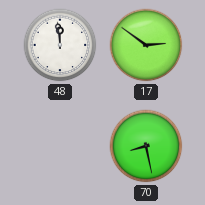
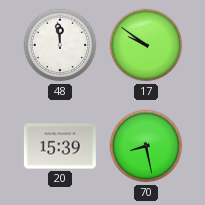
17: 2:51 -> 9:51
20: none -> 15:39
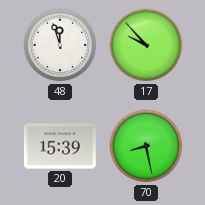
48: 11:59 -> 11:57
17: 9:51 -> 9:53
